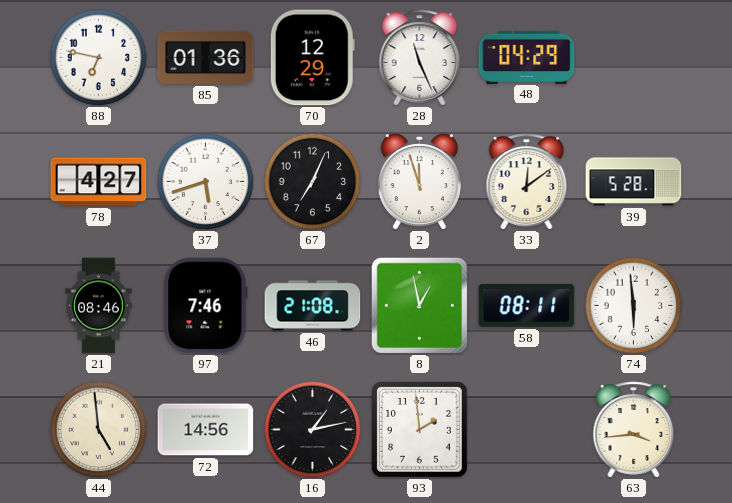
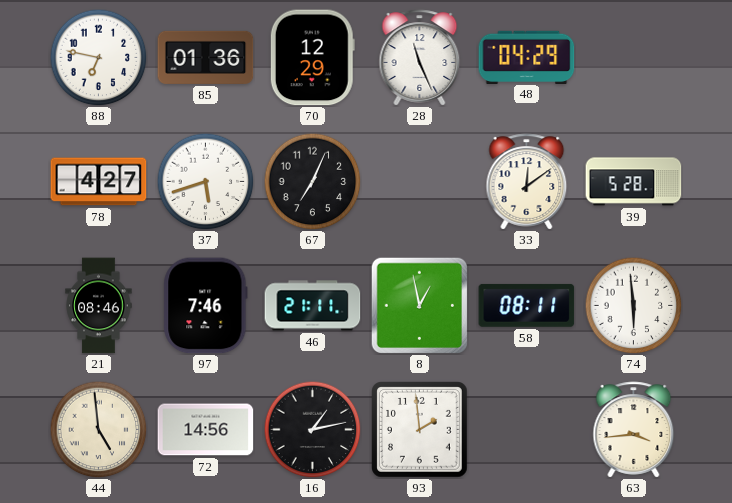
2: 11:57 -> none
46: 21:08 -> 21:11
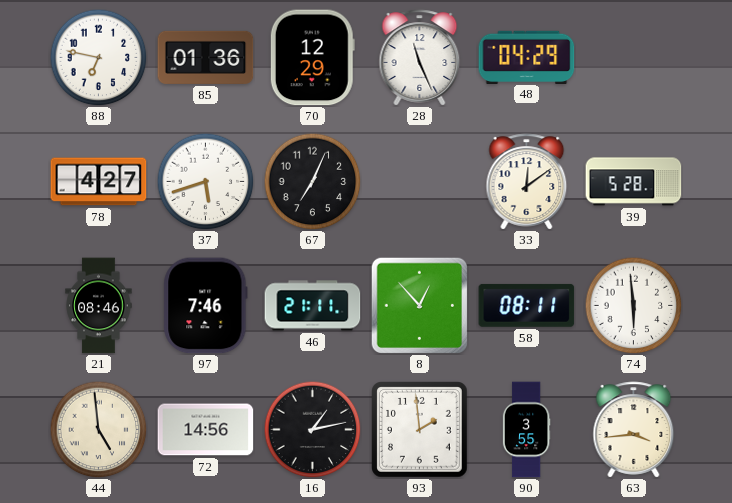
8: 12:58 -> 12:53
90: none -> 3:55
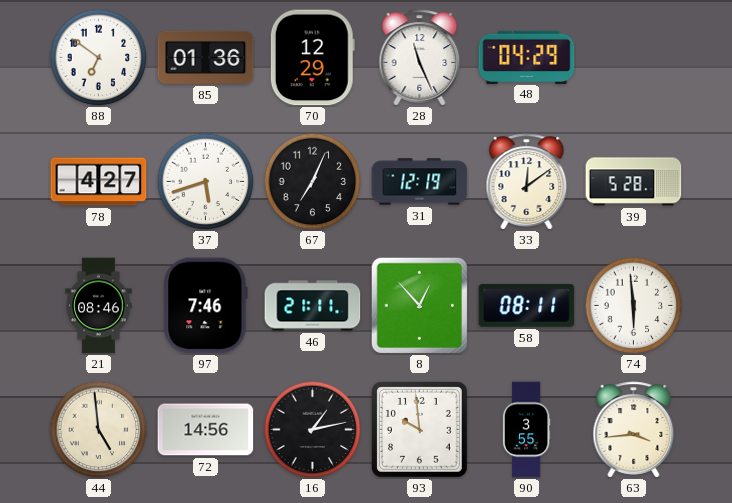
88: 6:47 -> 6:51
31: none -> 12:19
93: 1:59 -> 9:59
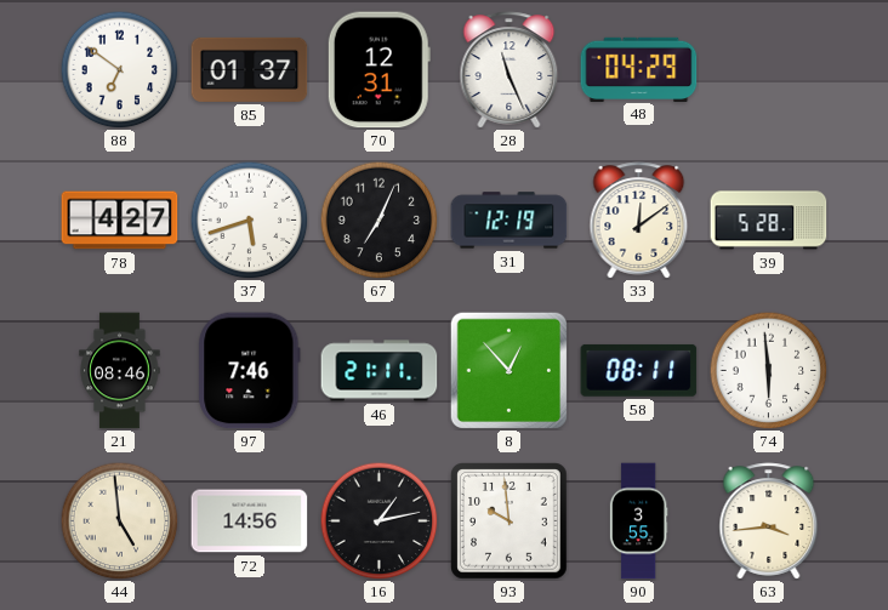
85: 01:36 -> 01:37
70: 12:29 -> 12:31
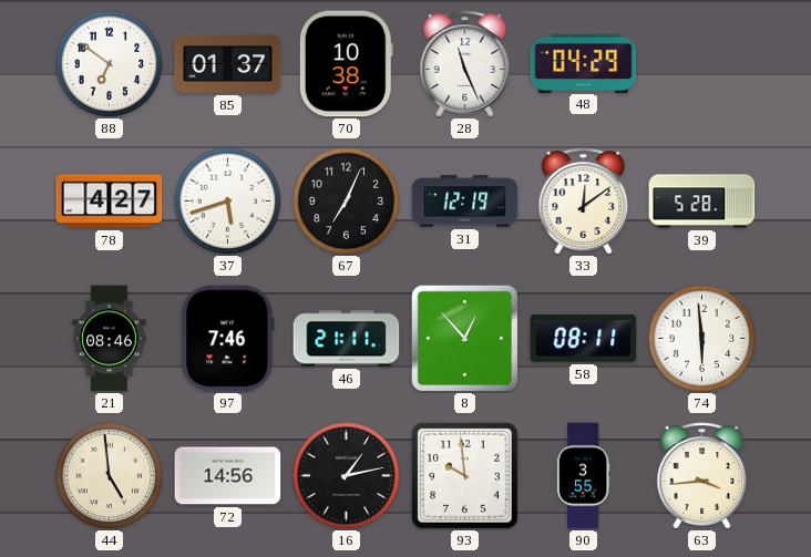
70: 12:31 -> 10:38
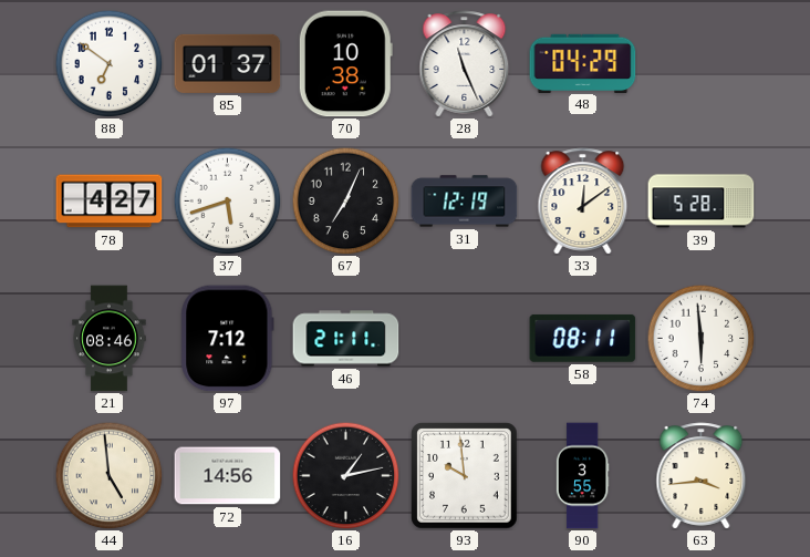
97: 7:46 -> 7:12
8: 12:53 -> none
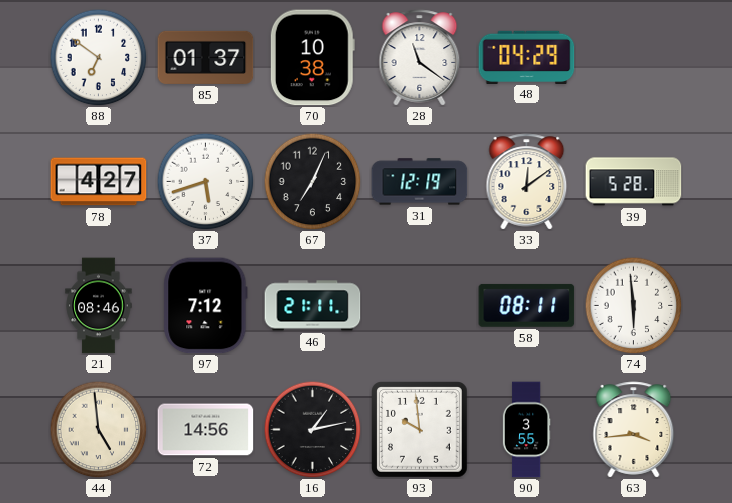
28: 11:26 -> 11:21
